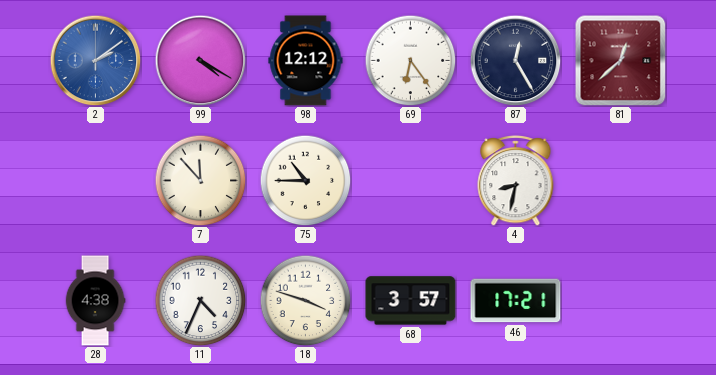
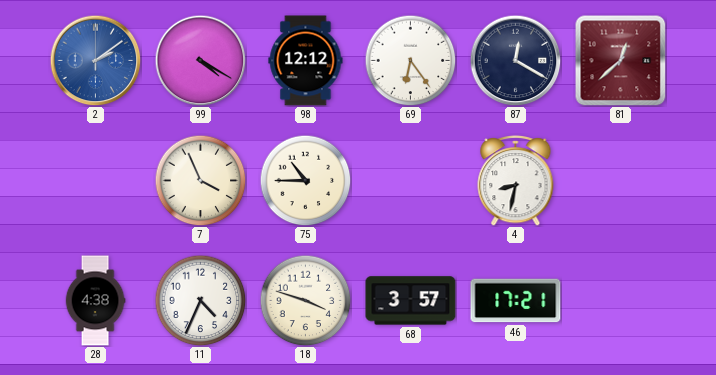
87: 12:25 -> 12:20
7: 11:53 -> 3:56
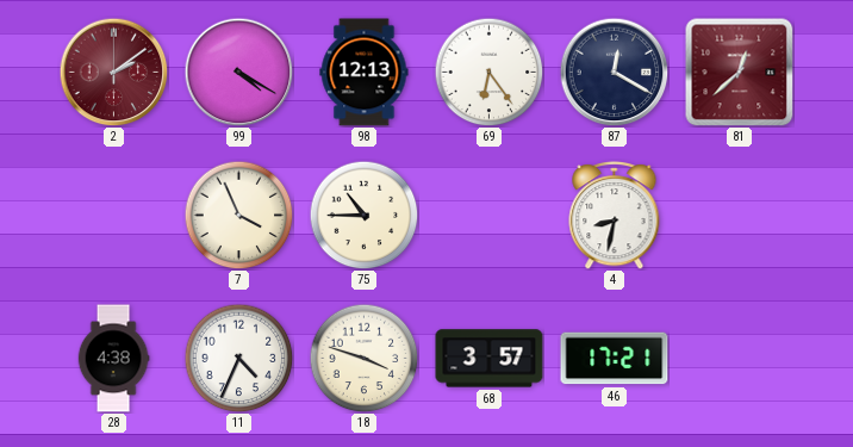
2 dial: blue -> burgundy
98: 12:12 -> 12:13
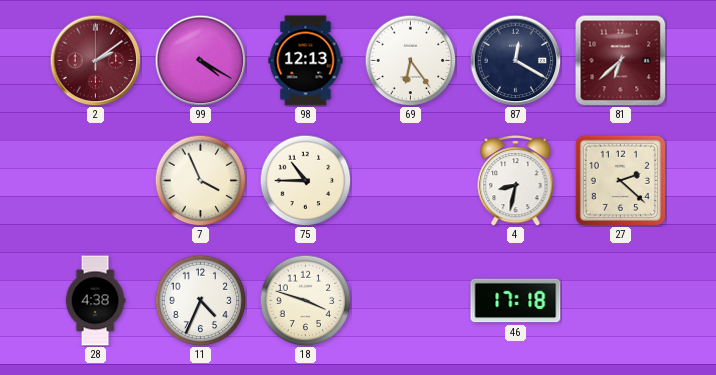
81: 12:38 -> 6:38
27: none -> 2:22
68: 3:57 -> none
46: 17:21 -> 17:18
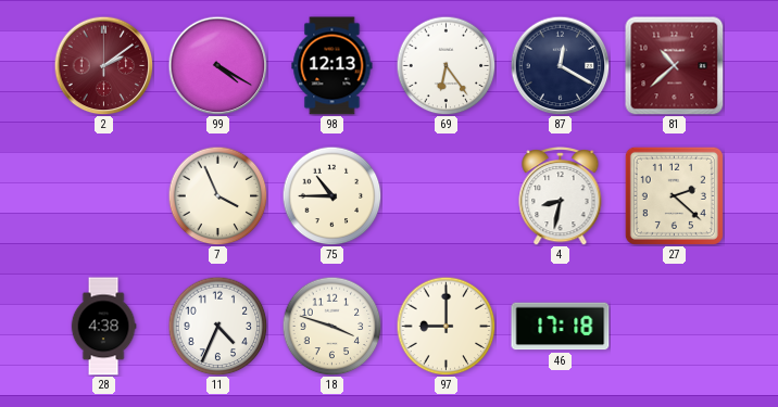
81: 6:38 -> 10:38
97: none -> 9:00
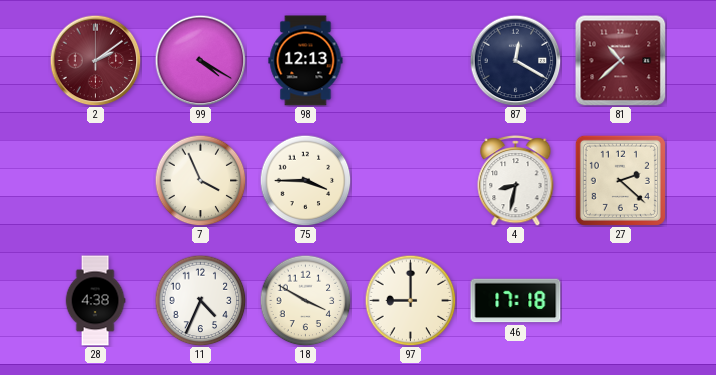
69: 6:24 -> none
75: 10:45 -> 3:45
18: 3:48 -> 3:50
